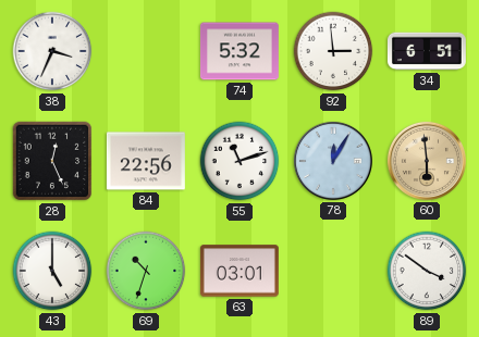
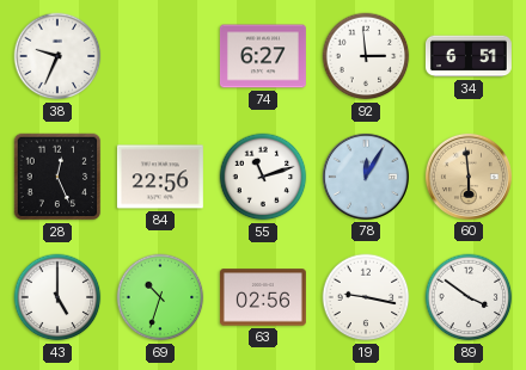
38: 3:34 -> 9:34
74: 5:32 -> 6:27
63: 03:01 -> 02:56
19: none -> 9:17
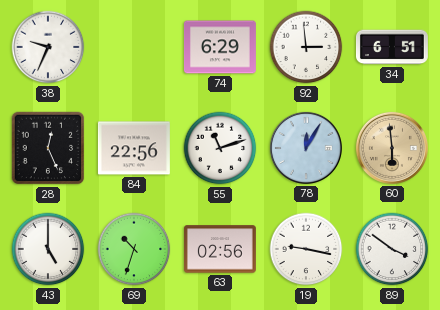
74: 6:27 -> 6:29
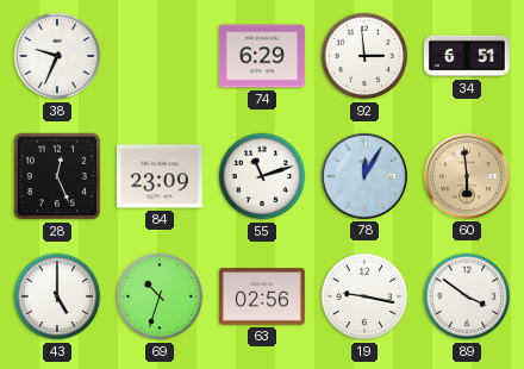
84: 22:56 -> 23:09
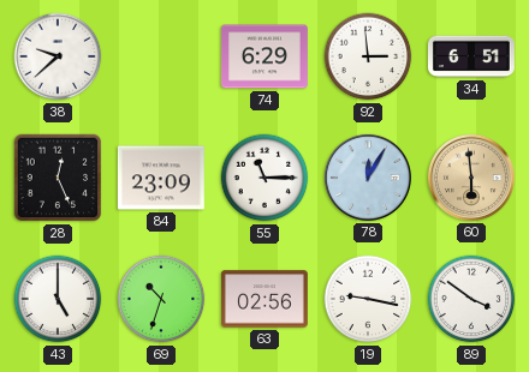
38: 9:34 -> 9:38
55: 11:12 -> 11:15
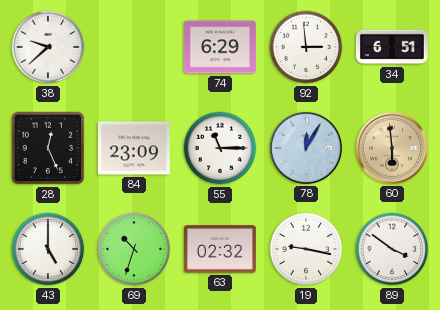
63: 02:56 -> 02:32
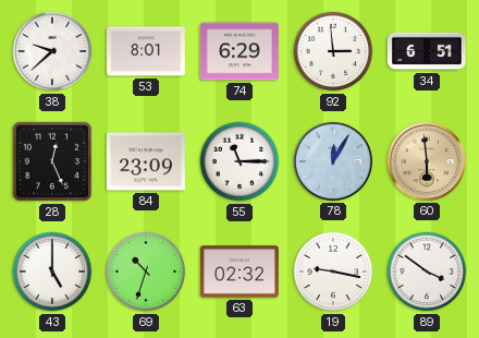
53: none -> 8:01
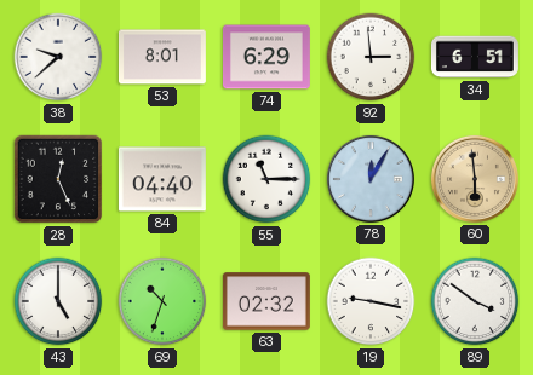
84: 23:09 -> 04:40
